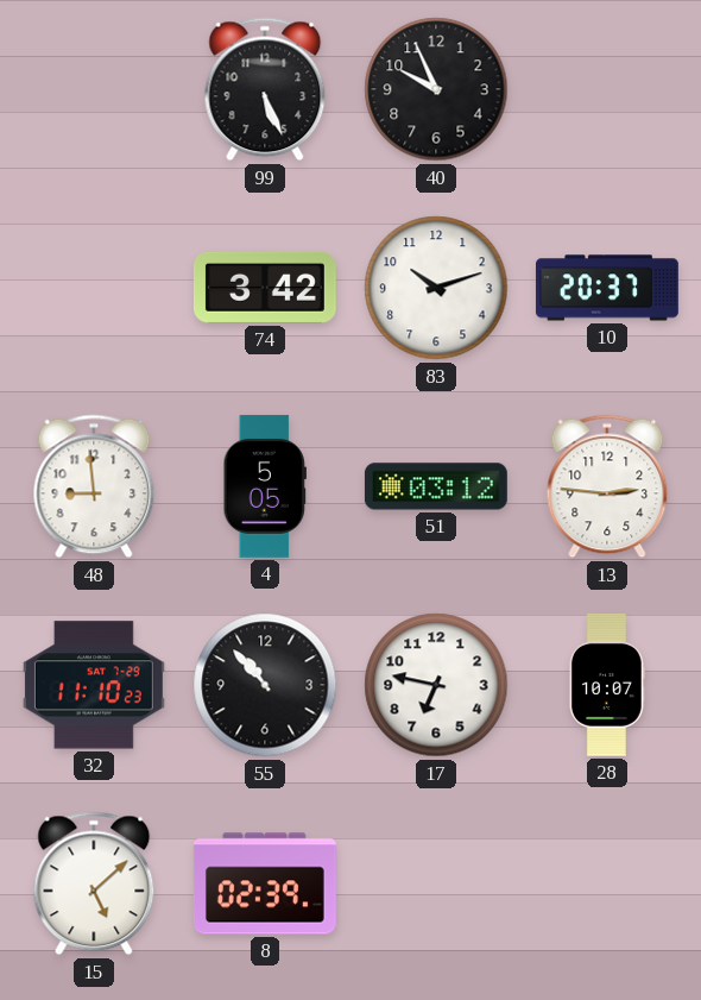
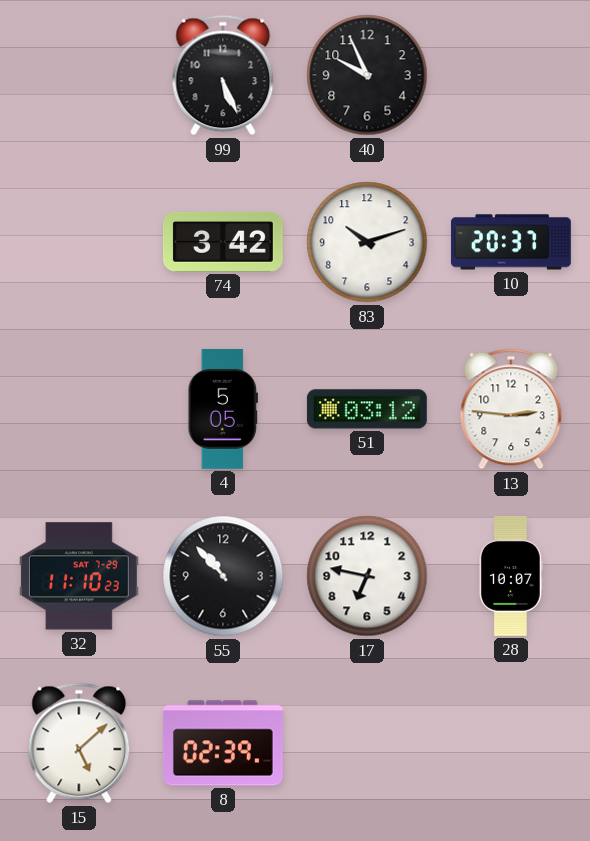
48: 8:59 -> none
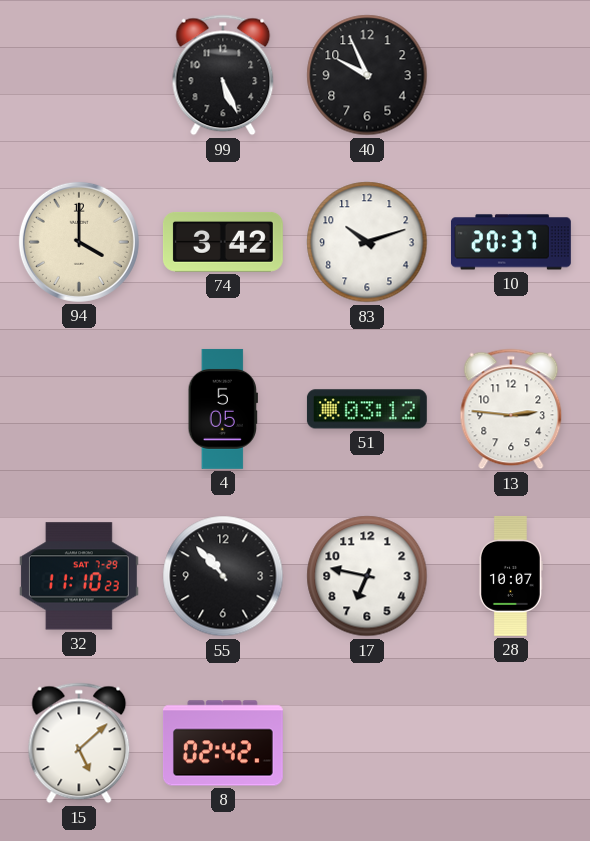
94: none -> 4:00
8: 02:39 -> 02:42
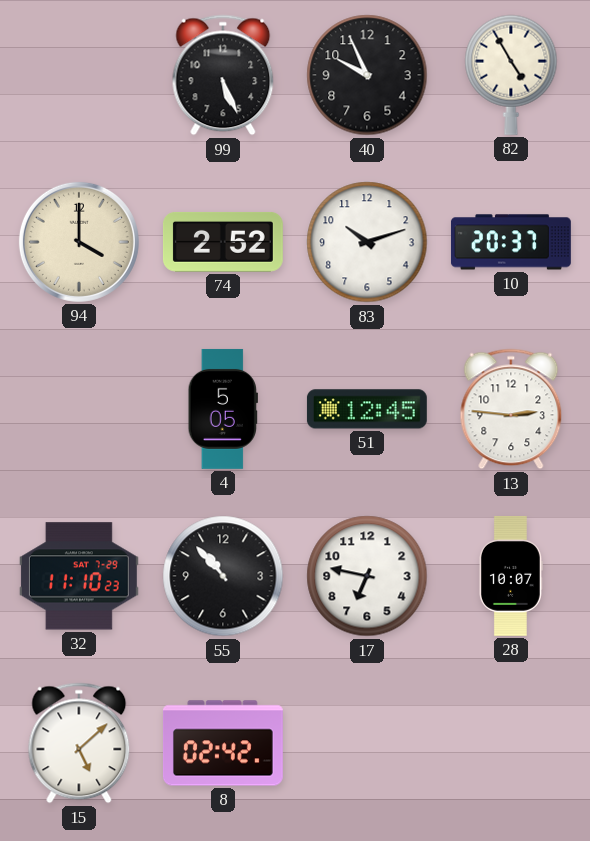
82: none -> 4:55
74: 3:42 -> 2:52
51: 03:12 -> 12:45
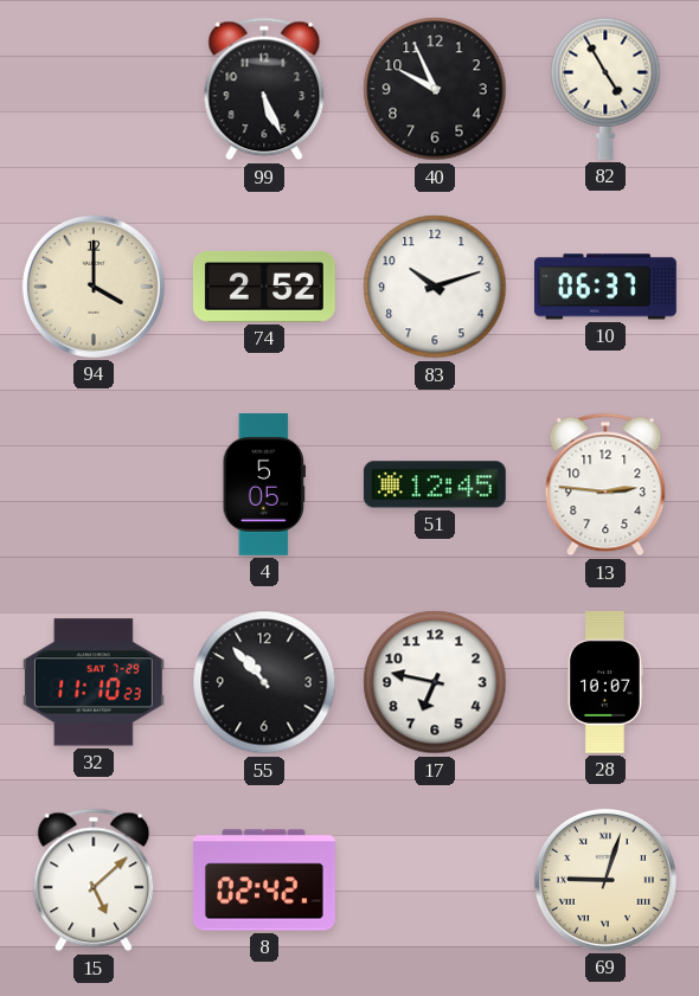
10: 20:37 -> 06:37
69: none -> 9:03
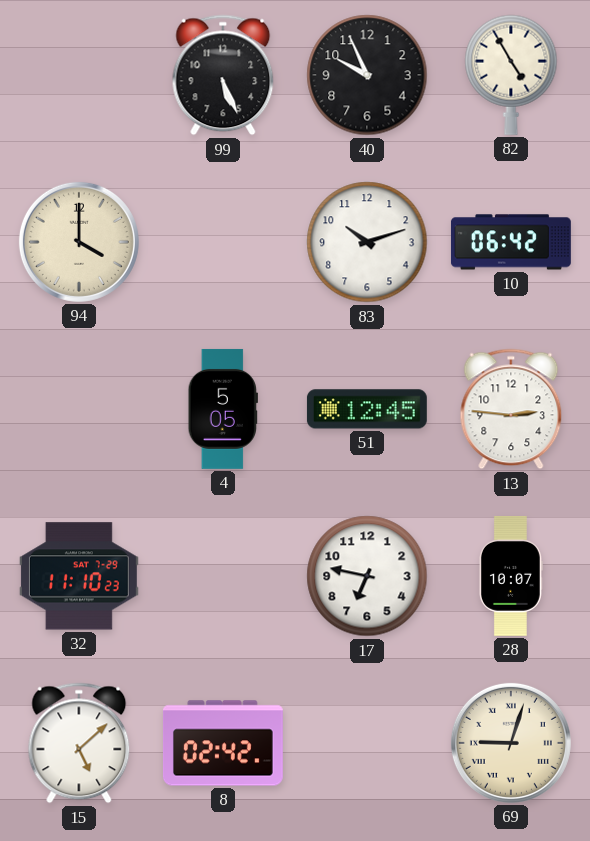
74: 2:52 -> none
10: 06:37 -> 06:42
55: 10:53 -> none
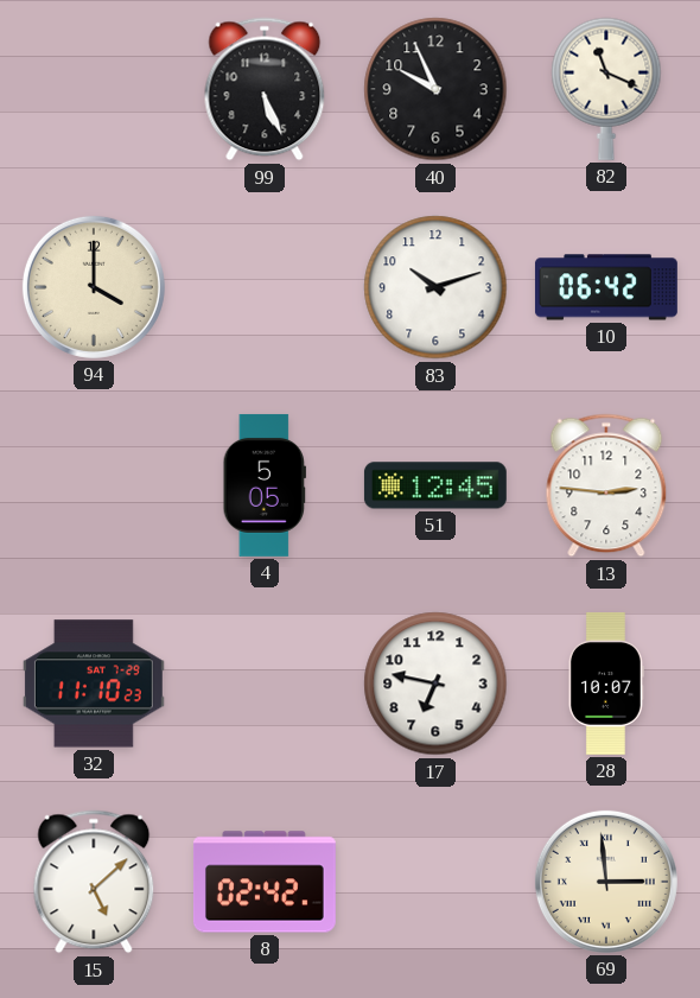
82: 4:55 -> 11:19
69: 9:03 -> 2:59
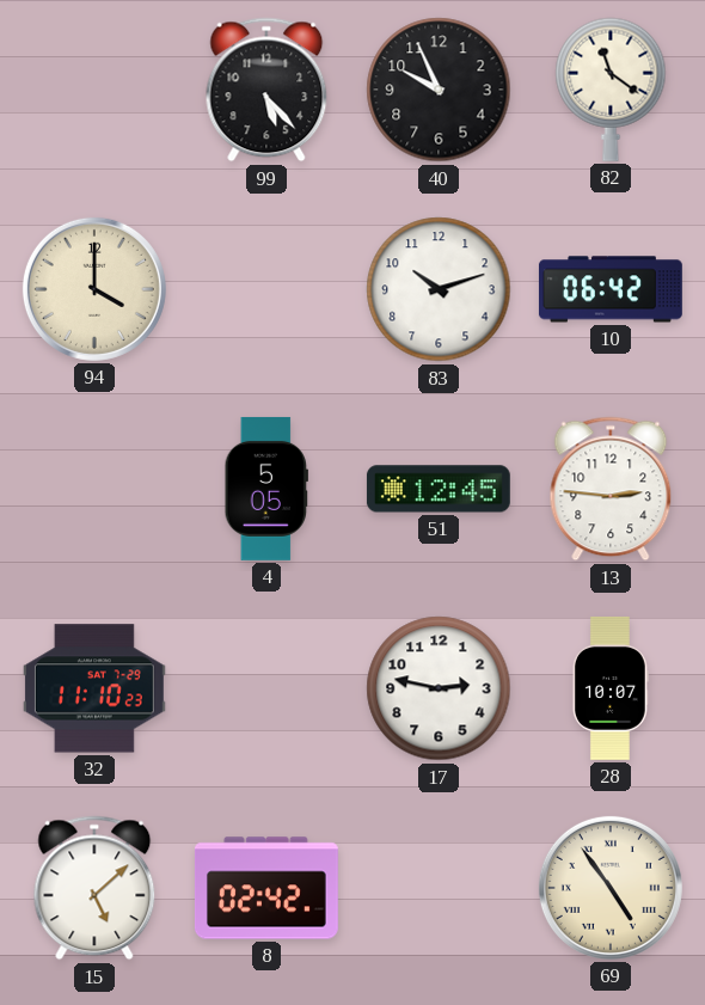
99: 5:26 -> 5:23
82: 11:19 -> 11:21
17: 6:47 -> 2:47
69: 2:59 -> 4:54
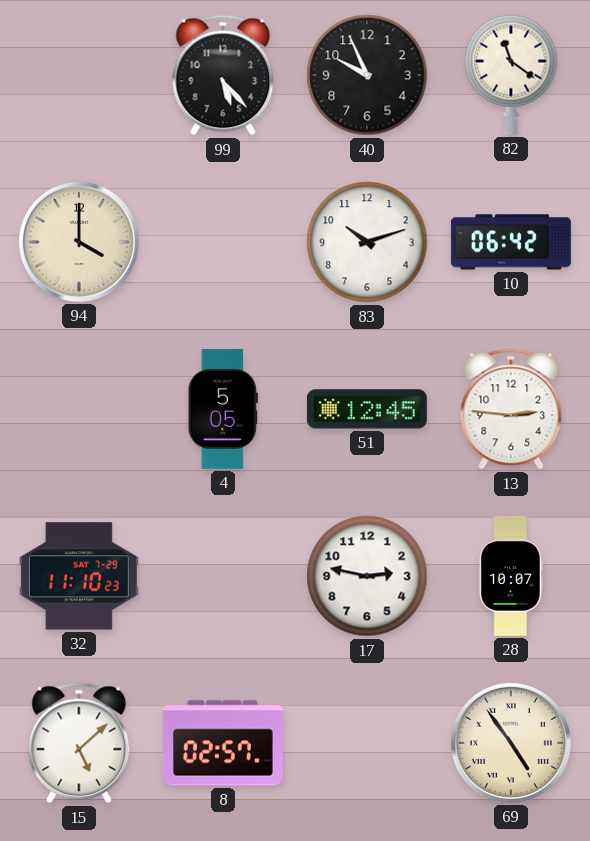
8: 02:42 -> 02:57
